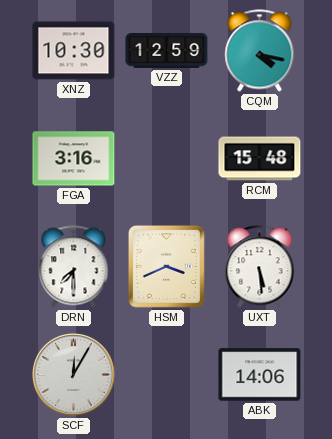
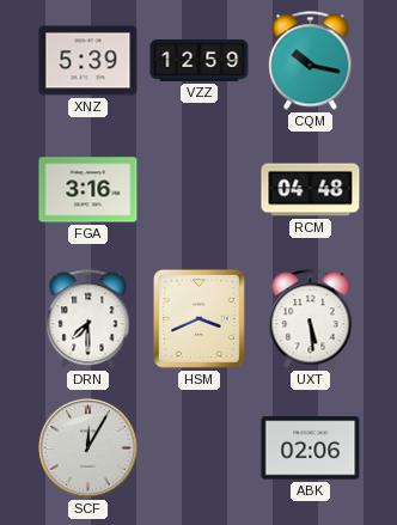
XNZ: 10:30 -> 5:39
CQM: 4:17 -> 10:17
RCM: 15:48 -> 04:48
ABK: 14:06 -> 02:06
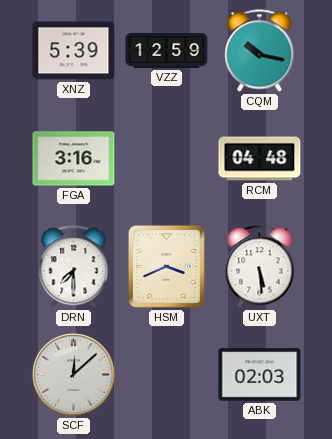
SCF: 12:05 -> 12:08
ABK: 02:06 -> 02:03
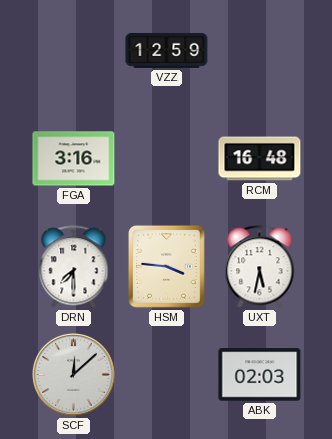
XNZ: 5:39 -> none
CQM: 10:17 -> none
RCM: 04:48 -> 16:48
HSM: 3:41 -> 3:46
UXT: 5:29 -> 5:32
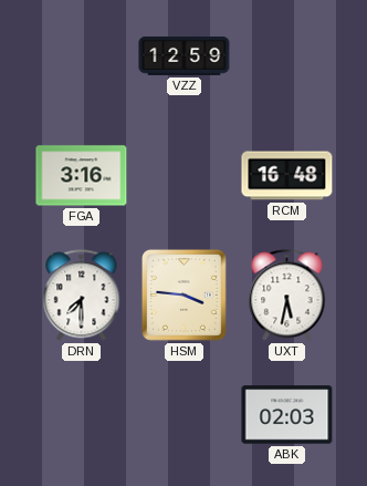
SCF: 12:08 -> none
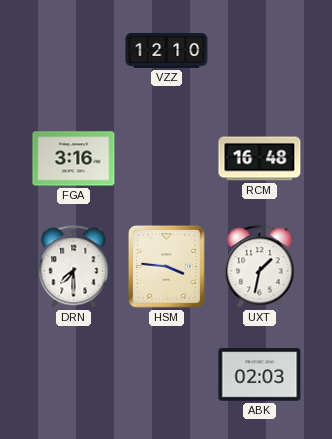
VZZ: 12:59 -> 12:10
UXT: 5:32 -> 1:32
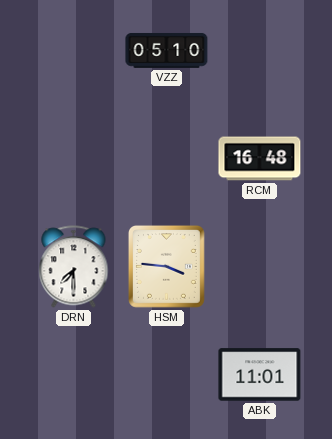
VZZ: 12:10 -> 05:10
FGA: 3:16 -> none
UXT: 1:32 -> none
ABK: 02:03 -> 11:01
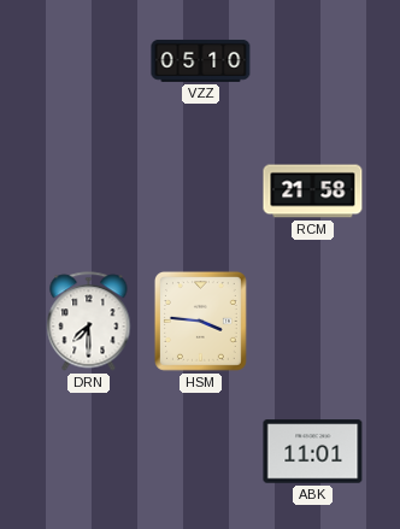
RCM: 16:48 -> 21:58
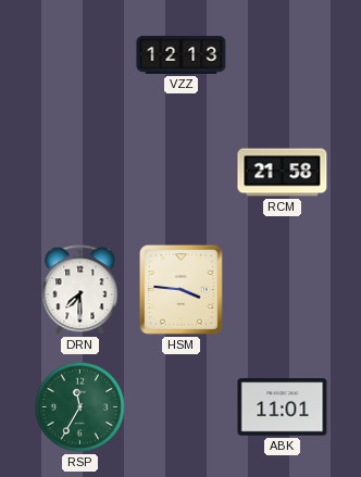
VZZ: 05:10 -> 12:13
RSP: none -> 11:35
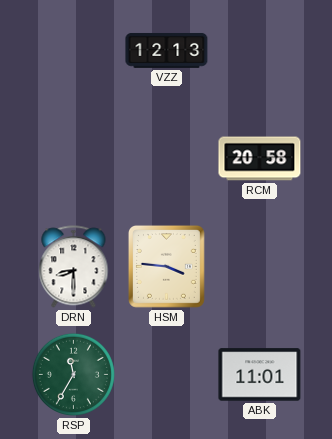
RCM: 21:58 -> 20:58
DRN: 7:30 -> 8:30
